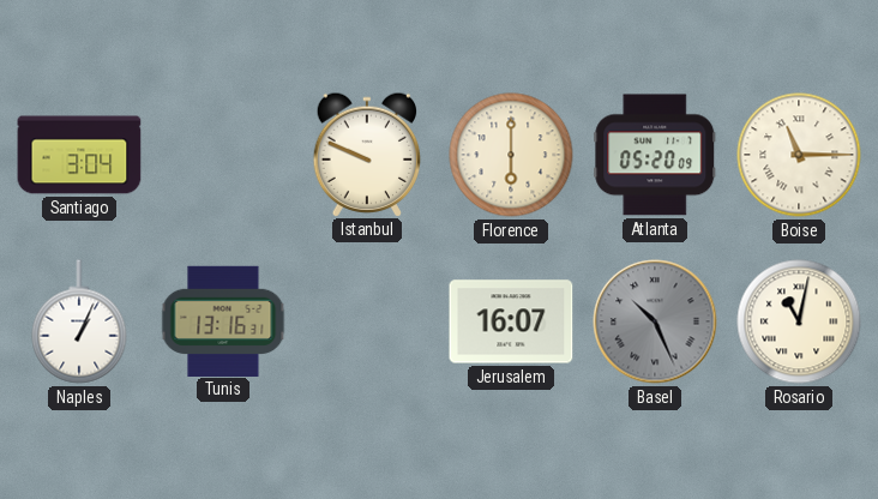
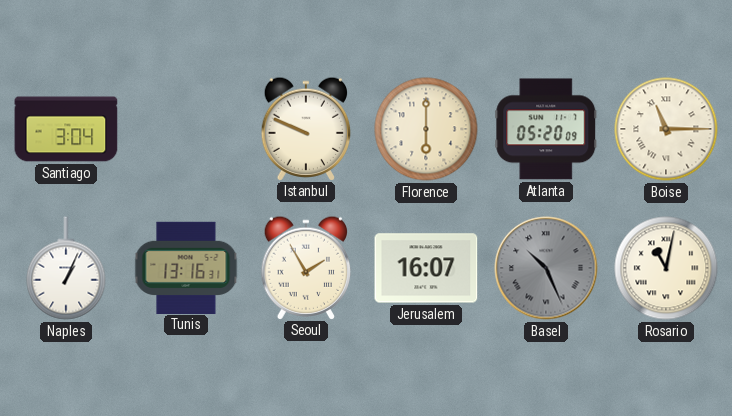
Seoul: none -> 1:55
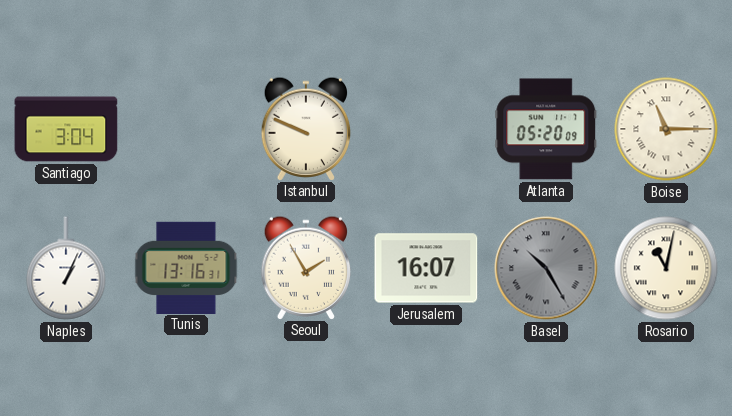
Florence: 6:00 -> none
Basel: 10:26 -> 10:25
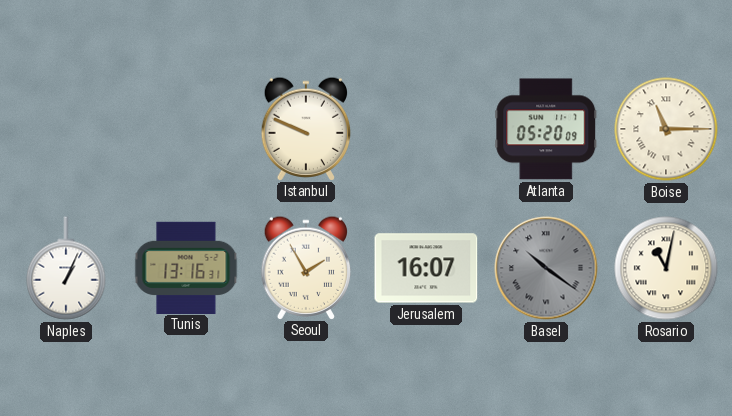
Santiago: 3:04 -> none
Basel: 10:25 -> 10:21
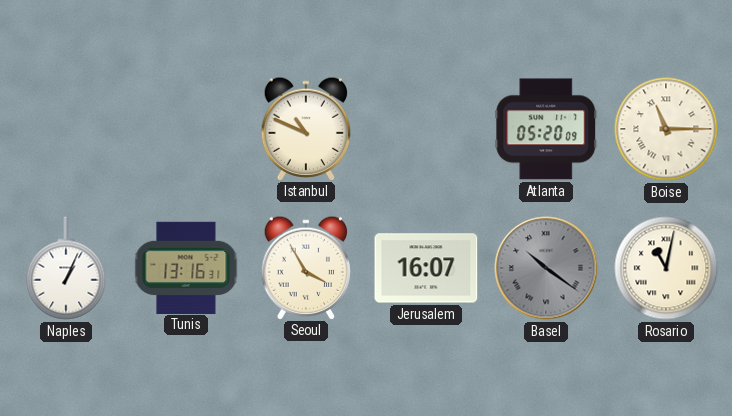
Istanbul: 9:49 -> 10:49
Seoul: 1:55 -> 3:55
